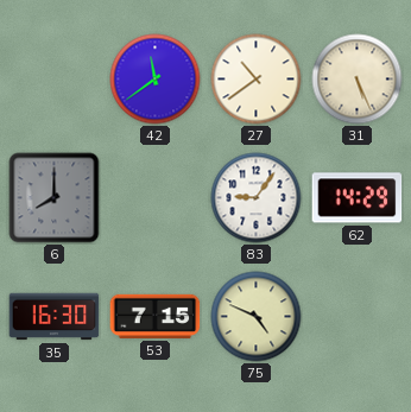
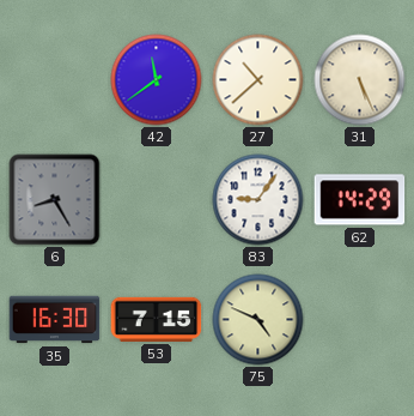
27: 10:39 -> 10:38
6: 8:00 -> 8:25
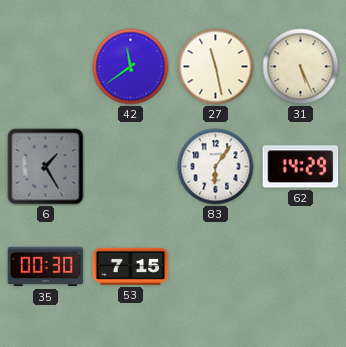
27: 10:38 -> 11:28
6: 8:25 -> 1:25
83: 9:06 -> 6:06
35: 16:30 -> 00:30
75: 4:49 -> none
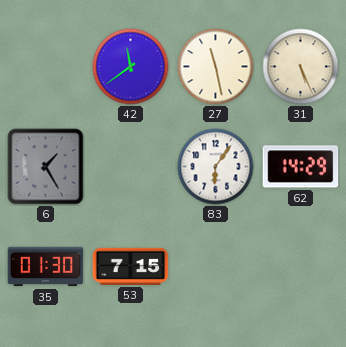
35: 00:30 -> 01:30
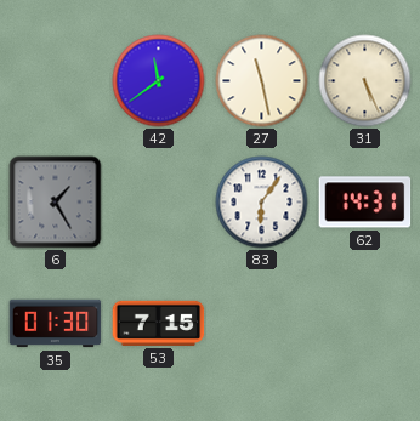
62: 14:29 -> 14:31
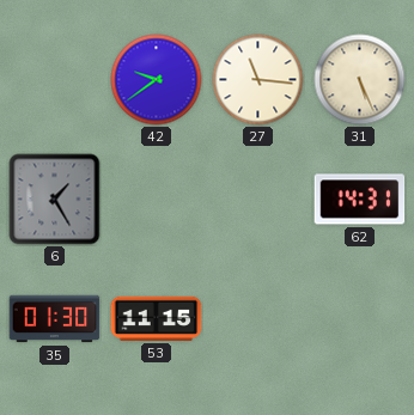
42: 11:39 -> 9:39
27: 11:28 -> 11:16
83: 6:06 -> none
53: 7:15 -> 11:15
